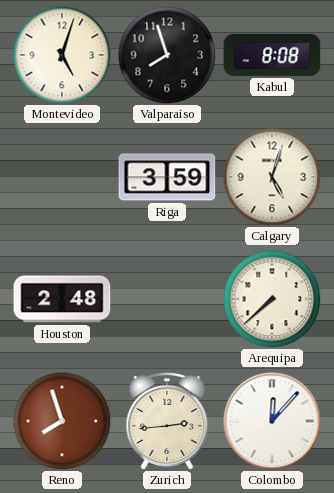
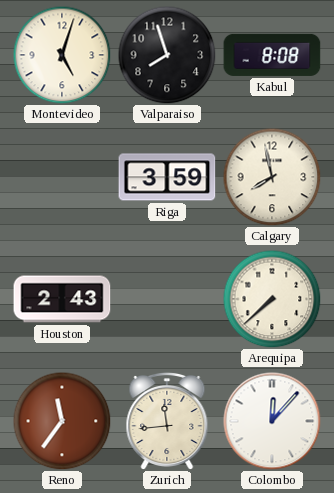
Calgary: 5:03 -> 7:58
Houston: 2:48 -> 2:43
Reno: 7:57 -> 11:36
Zurich: 2:44 -> 11:44
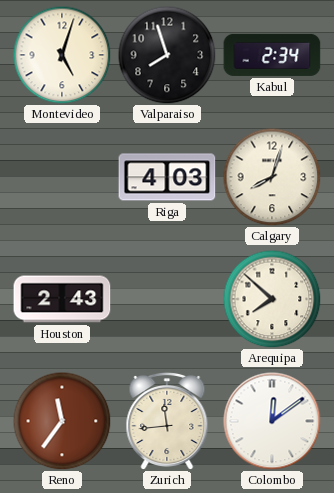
Kabul: 8:08 -> 2:34
Riga: 3:59 -> 4:03
Calgary: 7:58 -> 8:03
Arequipa: 7:38 -> 7:52
Colombo: 12:07 -> 12:09
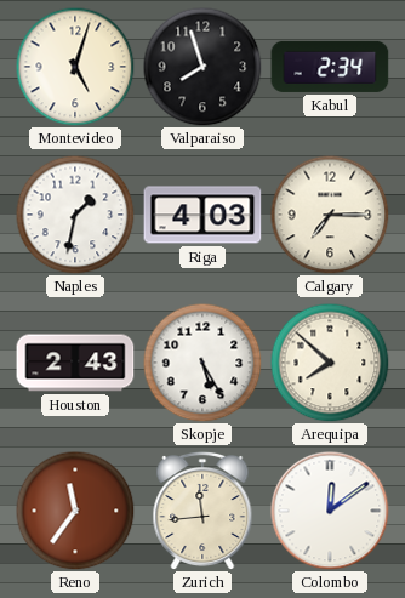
Naples: none -> 1:32
Calgary: 8:03 -> 7:15
Skopje: none -> 5:25
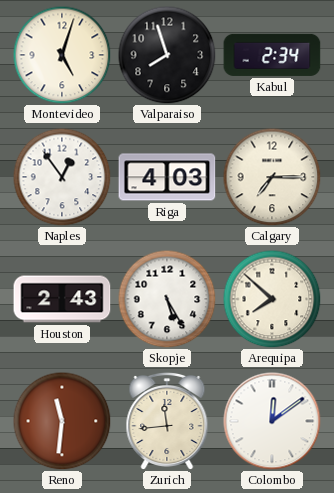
Naples: 1:32 -> 12:54
Reno: 11:36 -> 11:31
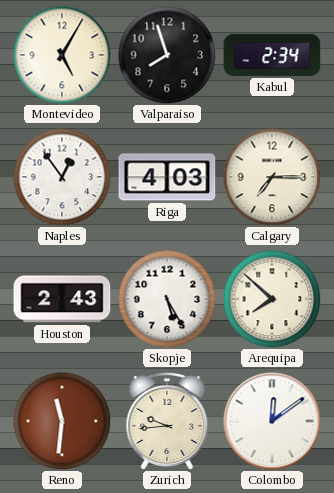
Montevideo: 5:03 -> 5:05
Zurich: 11:44 -> 9:44
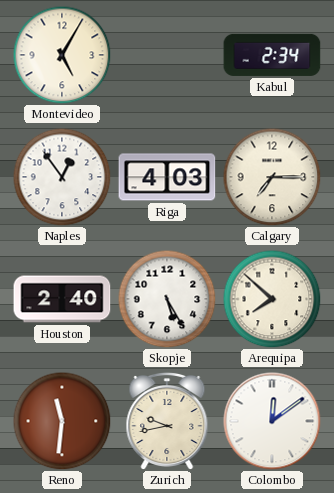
Valparaiso: 7:57 -> none
Houston: 2:43 -> 2:40
Zurich: 9:44 -> 9:43
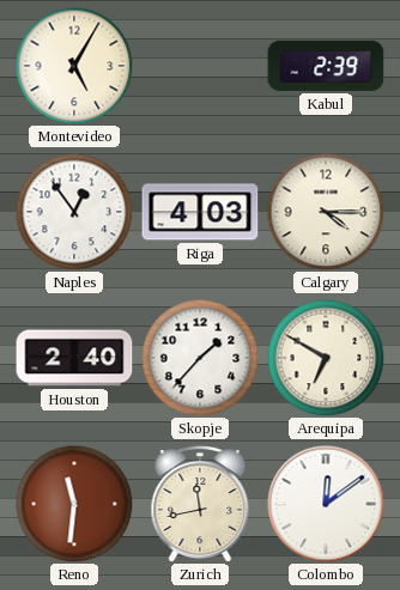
Kabul: 2:34 -> 2:39
Calgary: 7:15 -> 4:15
Skopje: 5:25 -> 1:37
Arequipa: 7:52 -> 6:50
Zurich: 9:43 -> 11:43
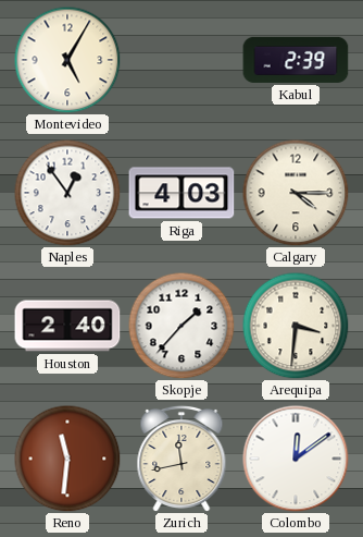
Arequipa: 6:50 -> 3:31
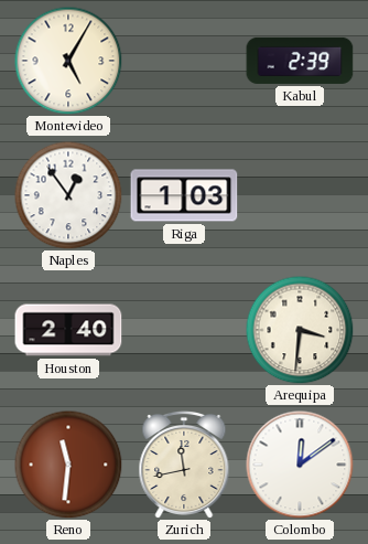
Riga: 4:03 -> 1:03
Calgary: 4:15 -> none
Skopje: 1:37 -> none
